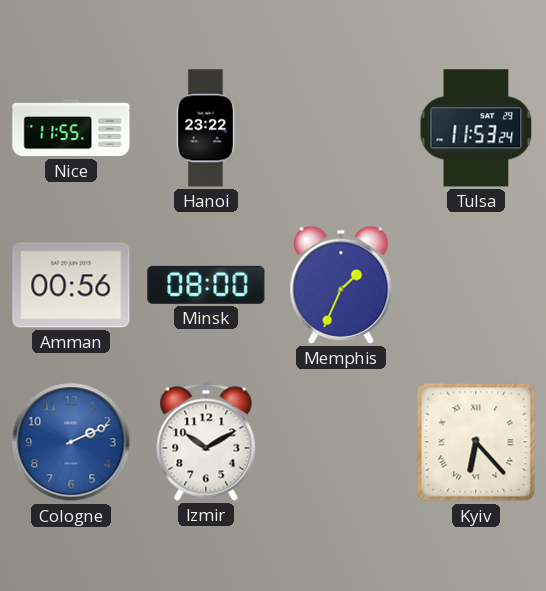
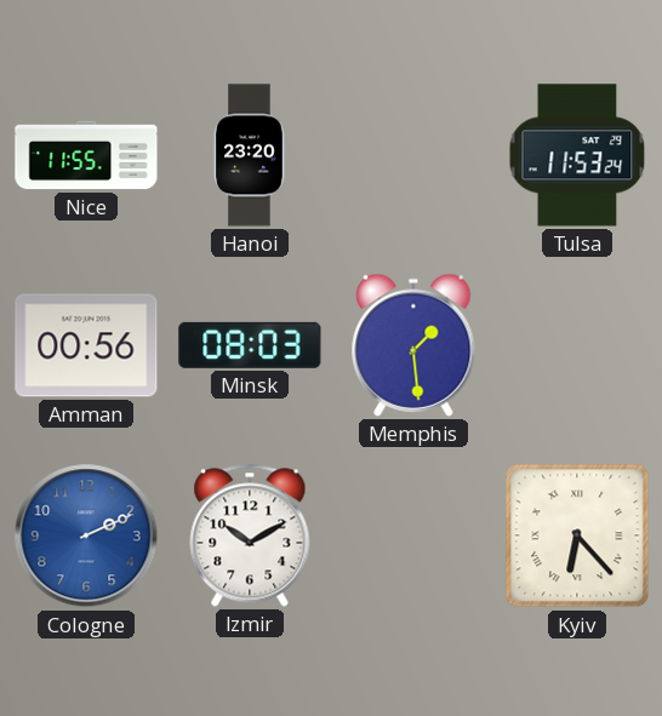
Hanoi: 23:22 -> 23:20
Minsk: 08:00 -> 08:03
Memphis: 1:34 -> 1:29
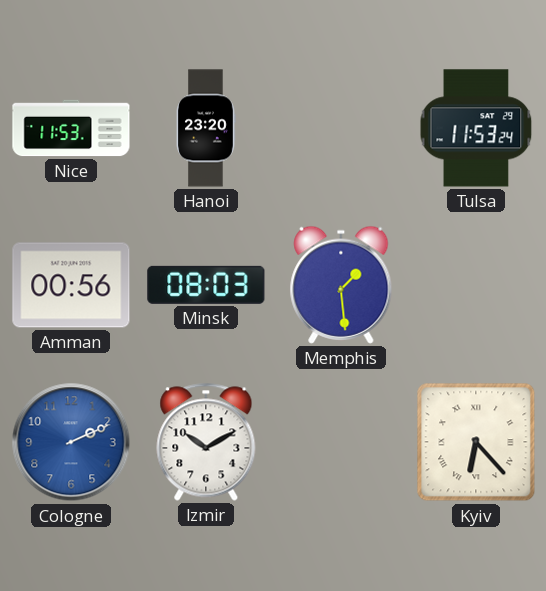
Nice: 11:55 -> 11:53
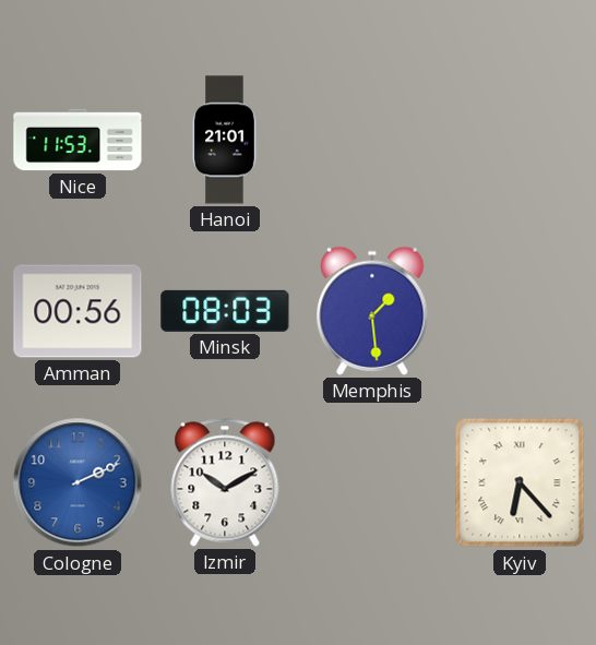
Hanoi: 23:20 -> 21:01
Tulsa: 11:53 -> none
